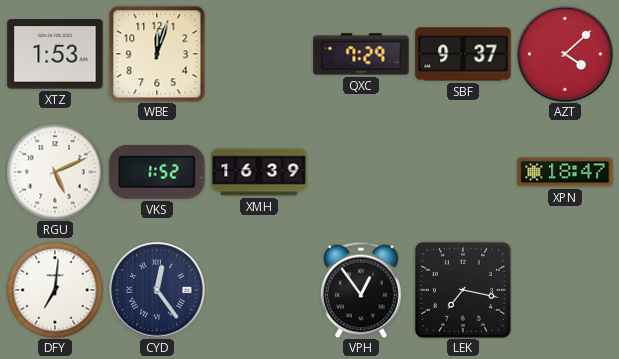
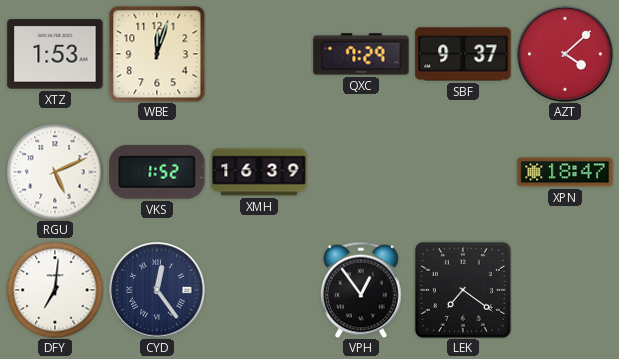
LEK: 7:17 -> 7:21
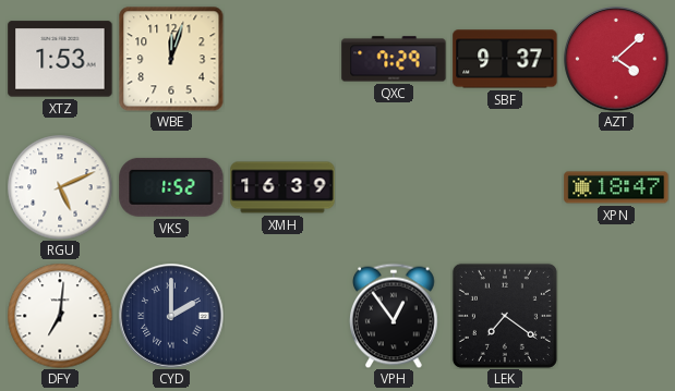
CYD: 12:24 -> 2:00
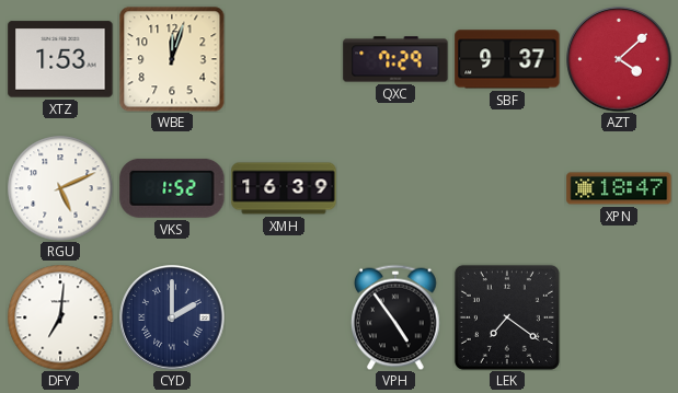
VPH: 12:54 -> 4:54
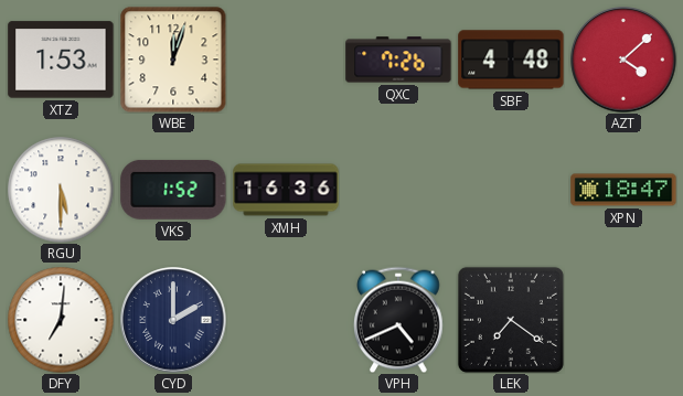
QXC: 7:29 -> 7:26
SBF: 9:37 -> 4:48
RGU: 5:11 -> 5:30
XMH: 16:39 -> 16:36
VPH: 4:54 -> 4:41
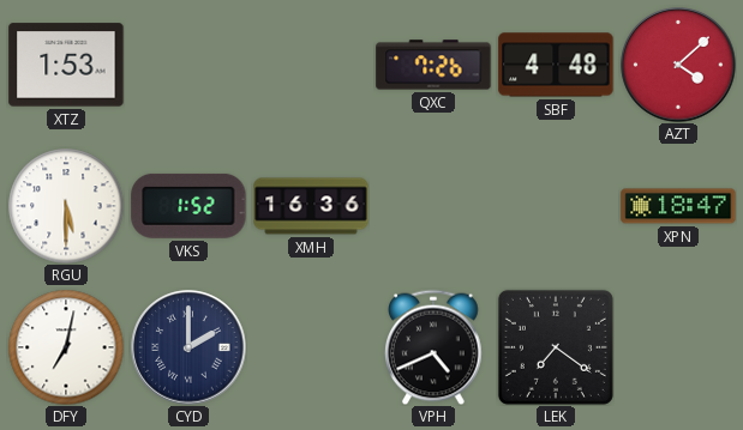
WBE: 12:03 -> none
DFY: 7:01 -> 7:02
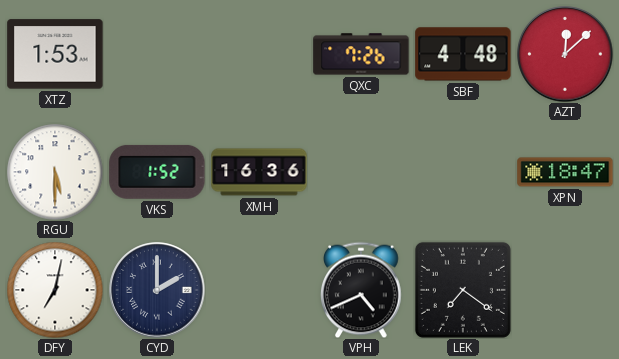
AZT: 4:08 -> 12:08
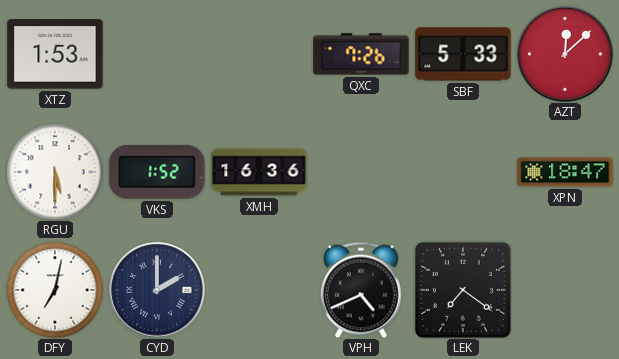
SBF: 4:48 -> 5:33
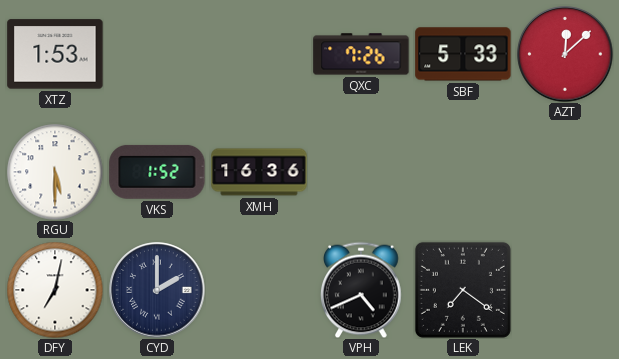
XPN: 18:47 -> none
